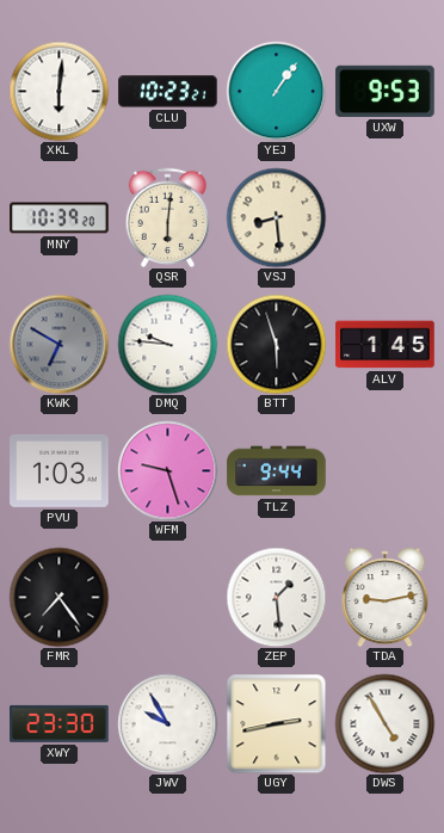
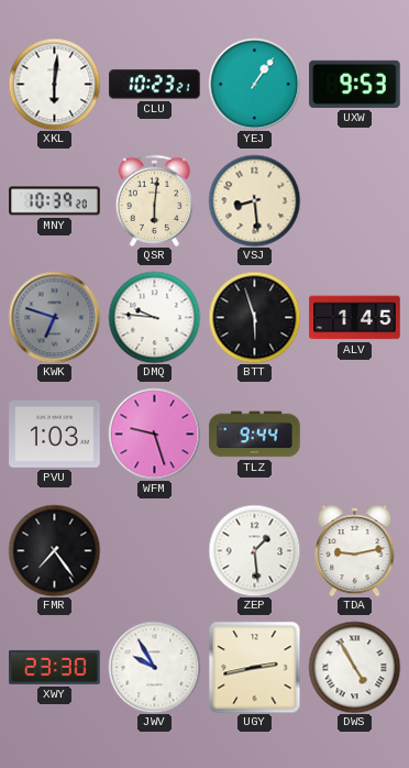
KWK: 6:50 -> 6:48
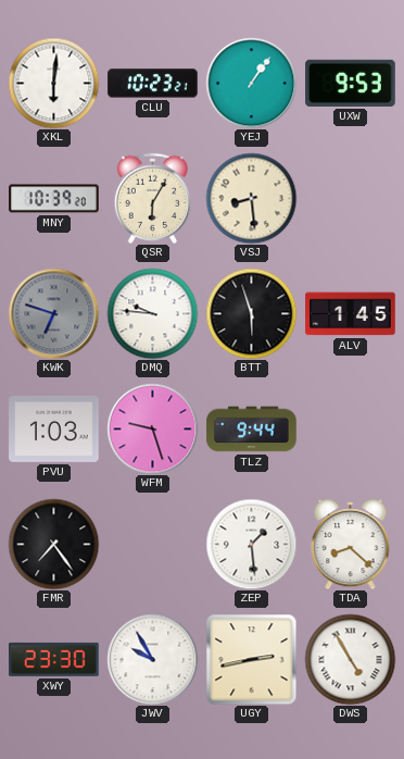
QSR: 6:01 -> 6:05
TDA: 9:13 -> 8:22
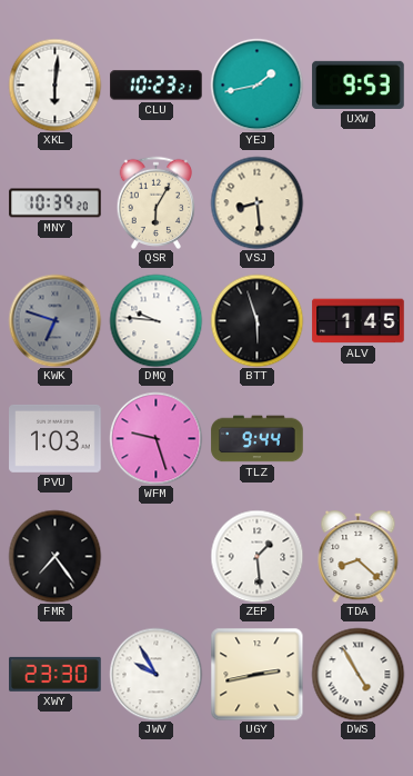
YEJ: 1:06 -> 1:43
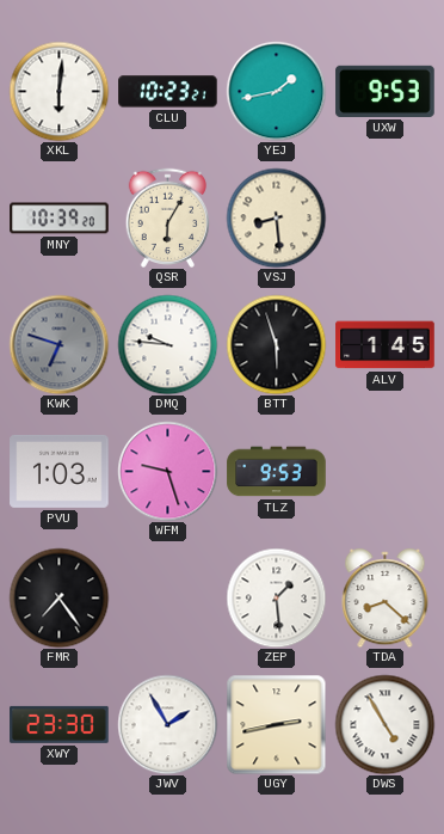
TLZ: 9:44 -> 9:53
JWV: 9:55 -> 1:55
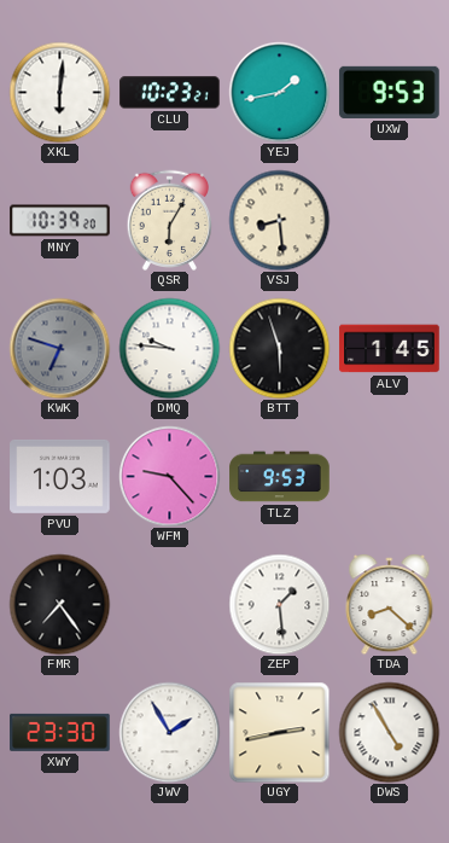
WFM: 9:27 -> 9:23
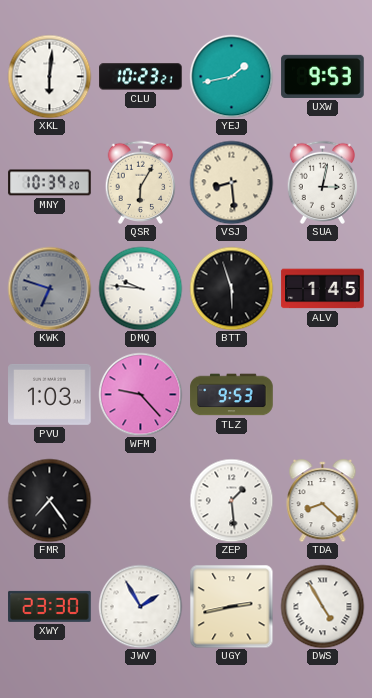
SUA: none -> 3:02
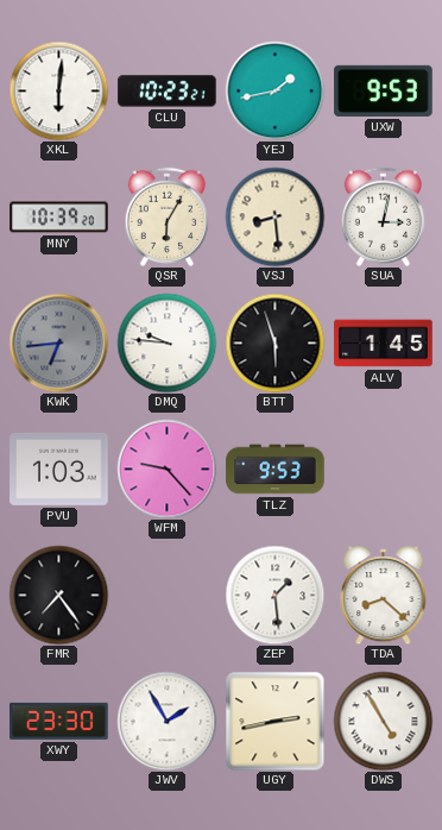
KWK: 6:48 -> 6:44
